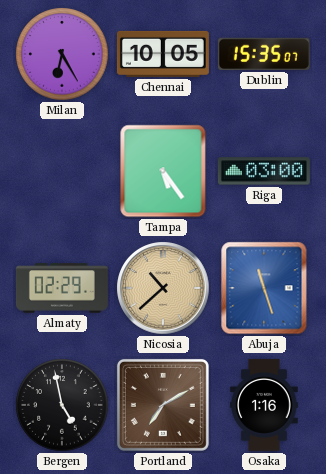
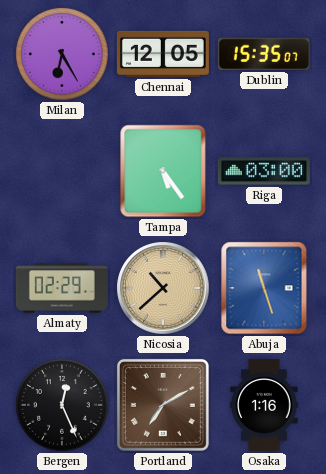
Chennai: 10:05 -> 12:05
Bergen: 4:58 -> 12:26
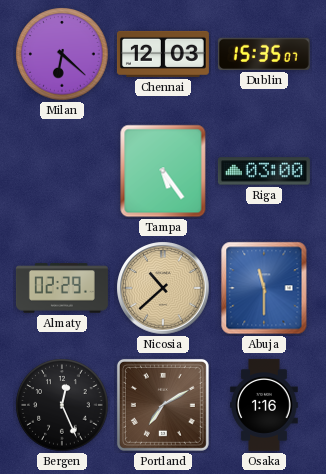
Milan: 6:25 -> 6:22
Chennai: 12:05 -> 12:03
Abuja: 11:27 -> 11:30
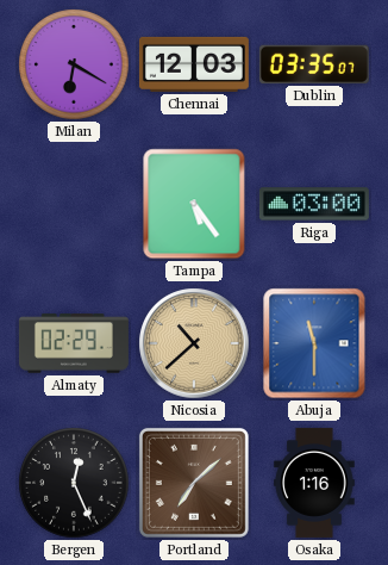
Milan: 6:22 -> 6:20
Dublin: 15:35 -> 03:35
Portland: 7:10 -> 7:08
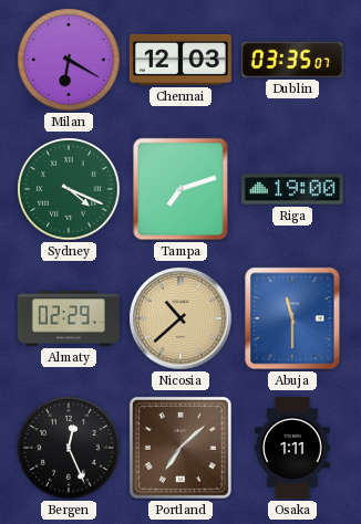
Sydney: none -> 4:19
Tampa: 5:24 -> 7:12
Riga: 03:00 -> 19:00
Osaka: 1:16 -> 1:11
